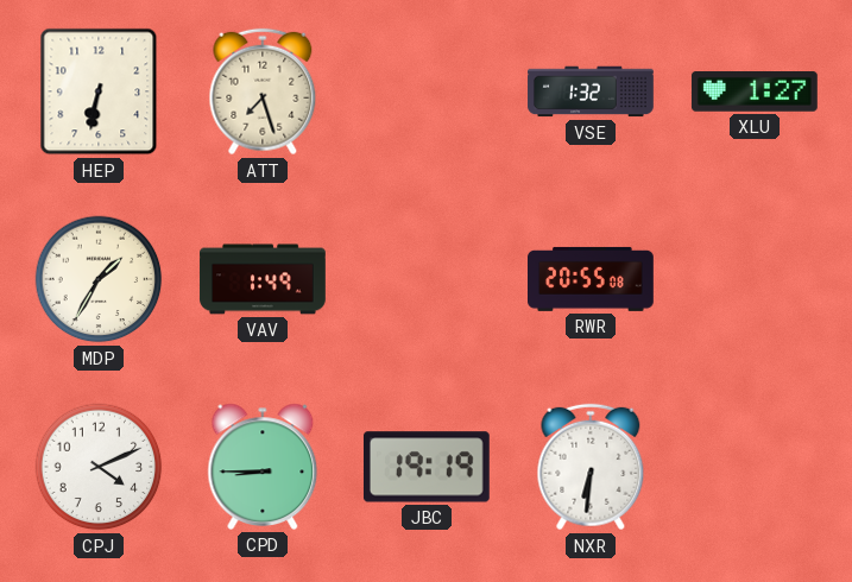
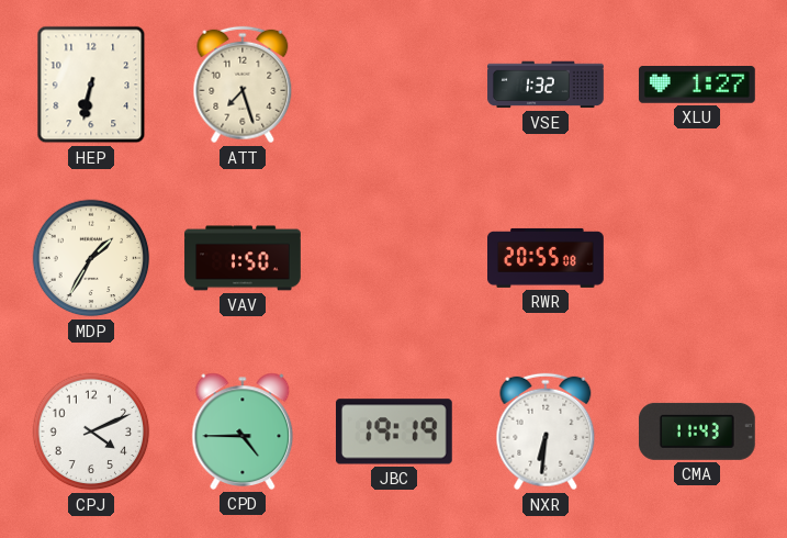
VAV: 1:49 -> 1:50
CPD: 8:45 -> 4:45
CMA: none -> 11:43
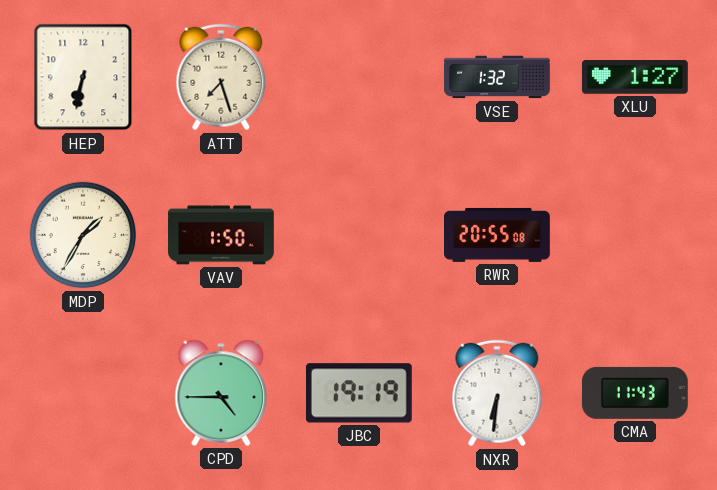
CPJ: 4:11 -> none
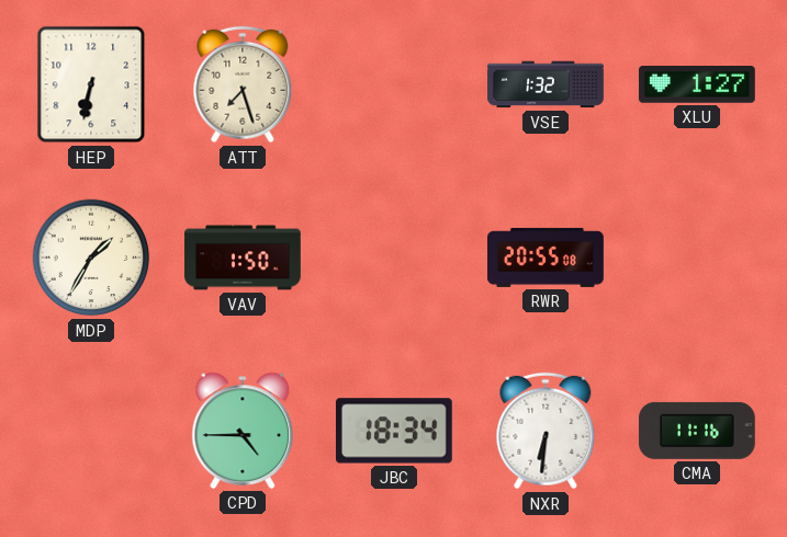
JBC: 19:19 -> 18:34
CMA: 11:43 -> 11:16
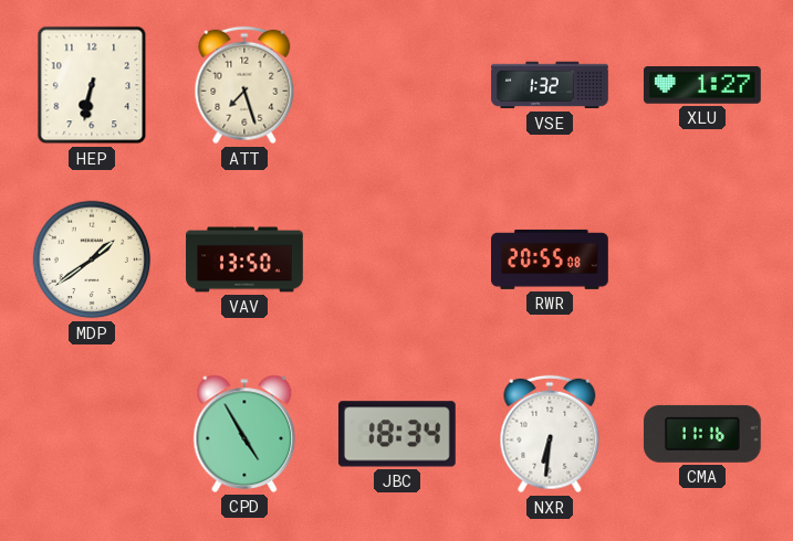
MDP: 1:35 -> 1:39
VAV: 1:50 -> 13:50
CPD: 4:45 -> 4:55
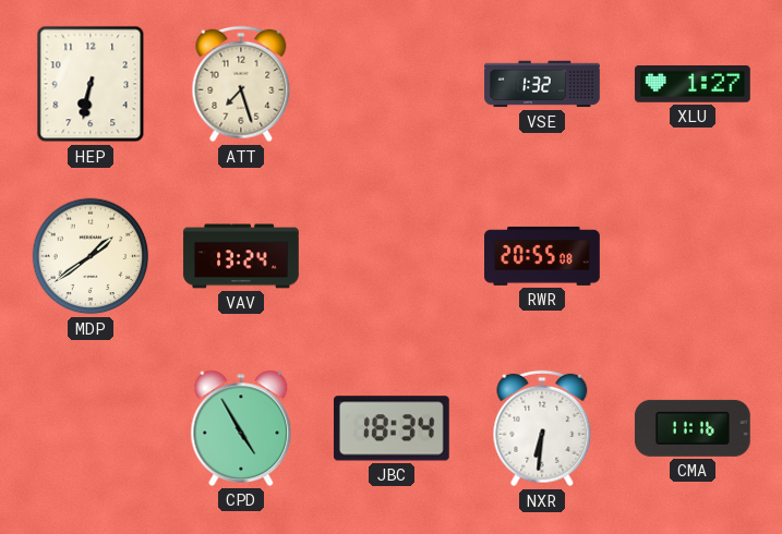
VAV: 13:50 -> 13:24
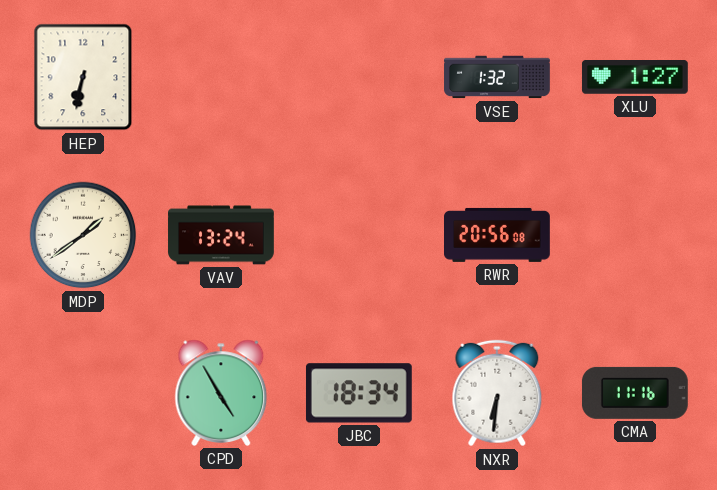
ATT: 7:27 -> none
RWR: 20:55 -> 20:56
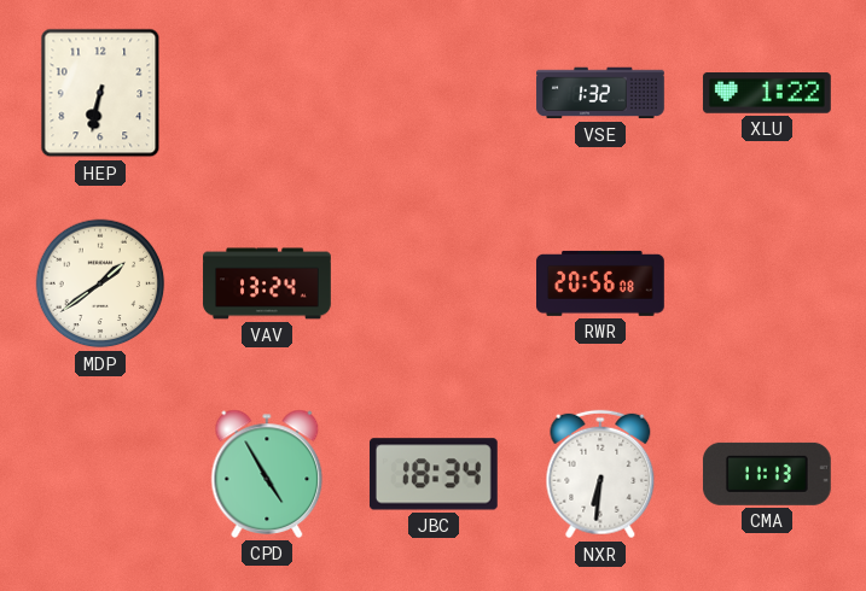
XLU: 1:27 -> 1:22
CMA: 11:16 -> 11:13
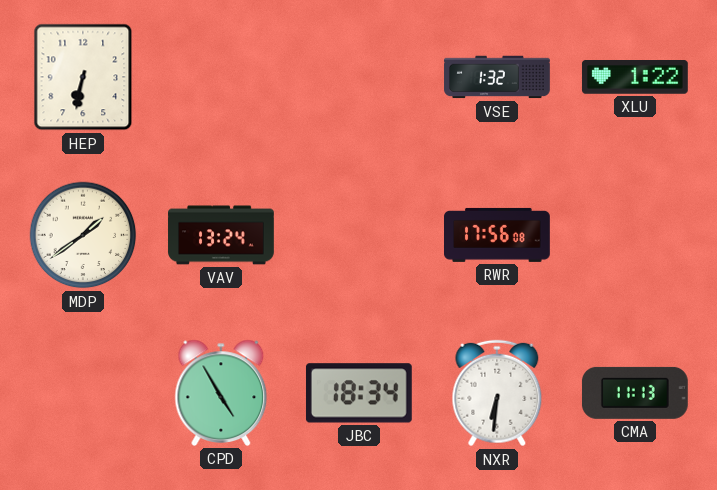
RWR: 20:56 -> 17:56
